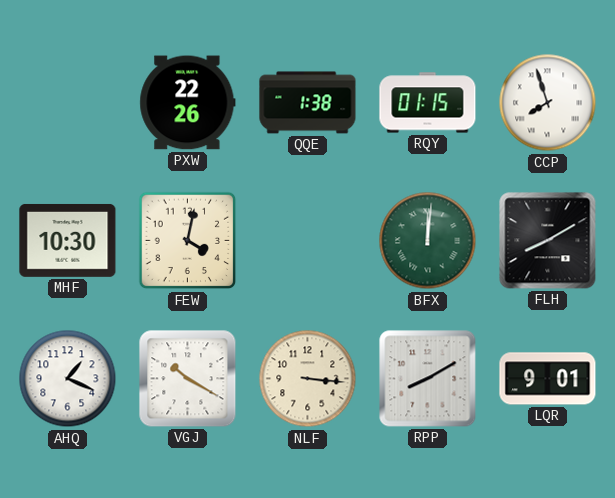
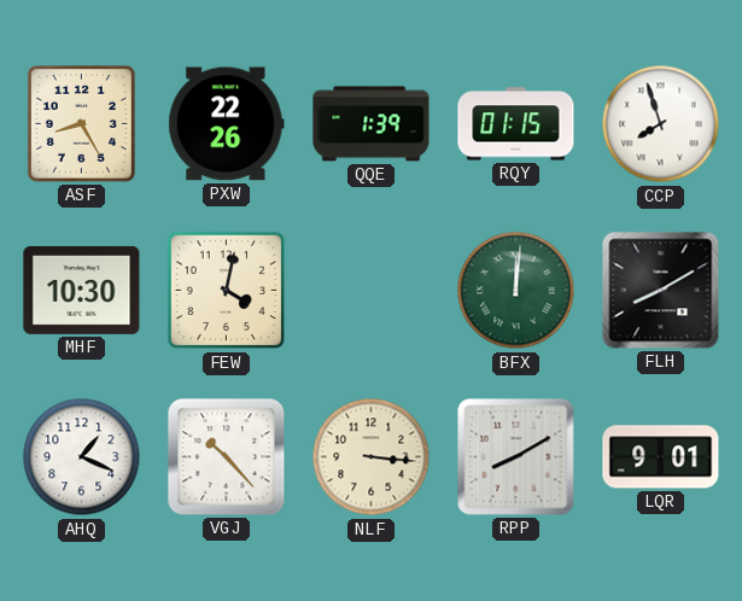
ASF: none -> 8:25
QQE: 1:38 -> 1:39
VGJ: 10:20 -> 10:23
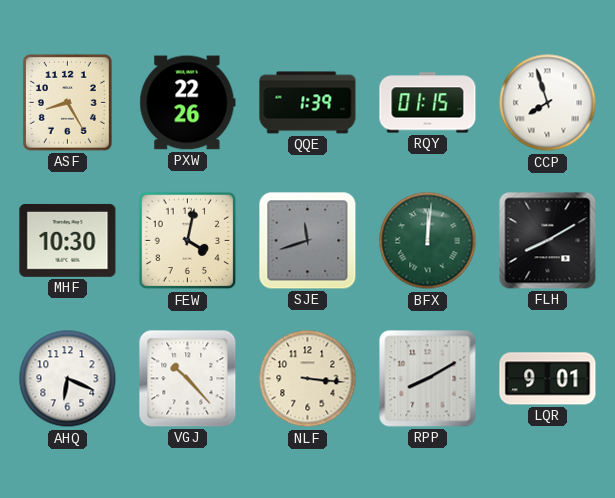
SJE: none -> 11:42
AHQ: 1:19 -> 6:19
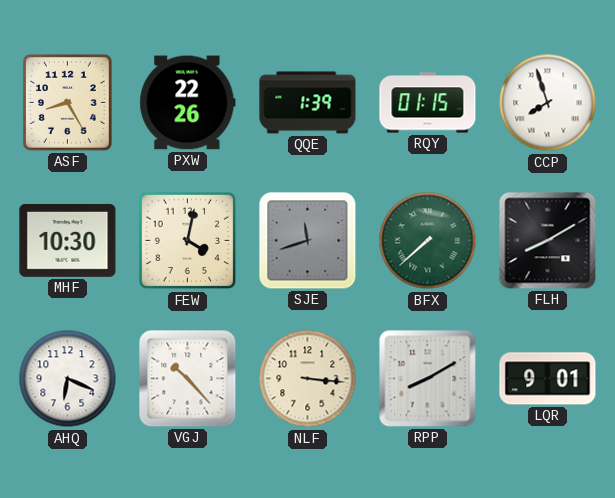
BFX: 12:01 -> 7:38
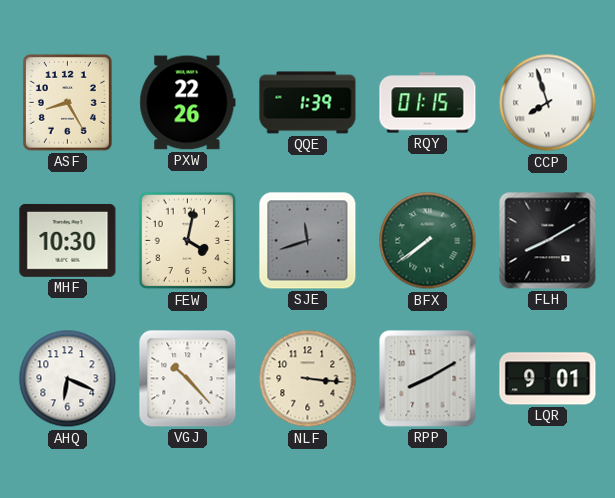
BFX: 7:38 -> 7:39
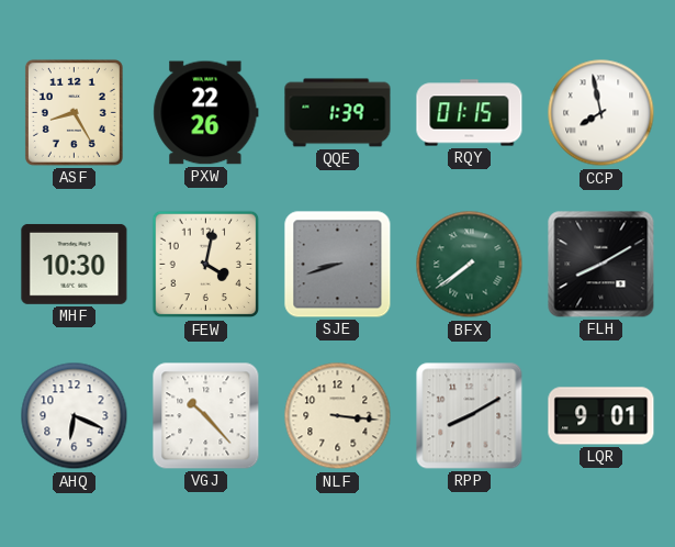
CCP: 7:57 -> 7:58
SJE: 11:42 -> 8:42
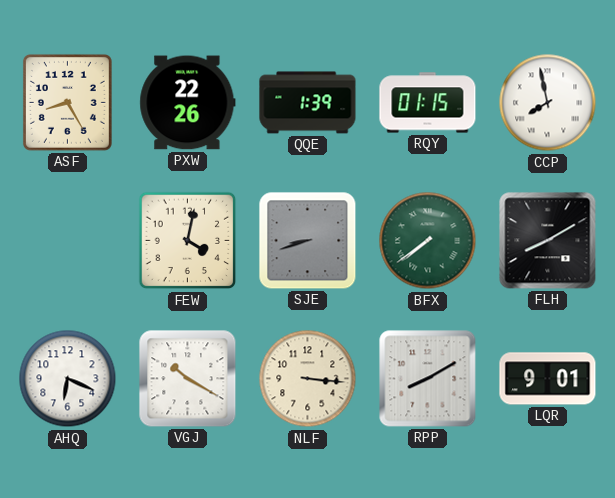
MHF: 10:30 -> none
VGJ: 10:23 -> 10:20
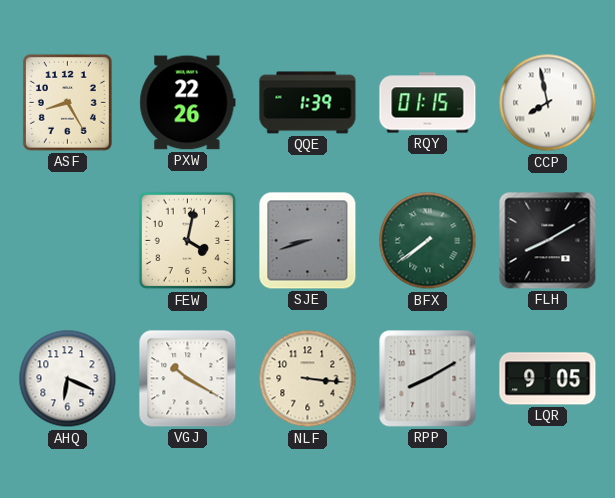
LQR: 9:01 -> 9:05
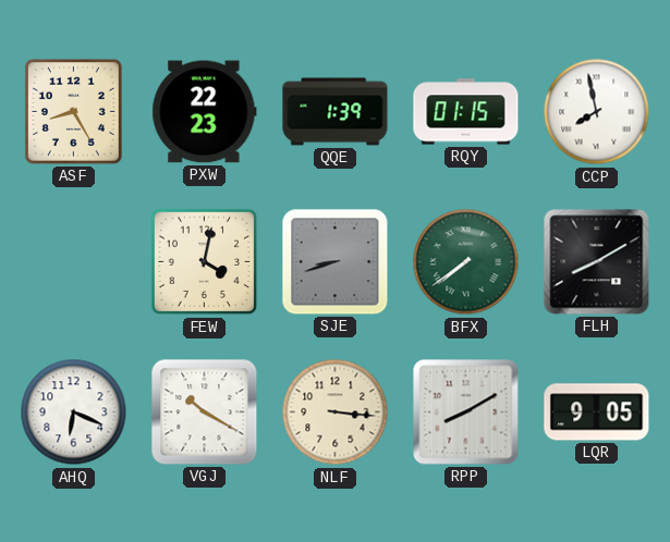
PXW: 22:26 -> 22:23
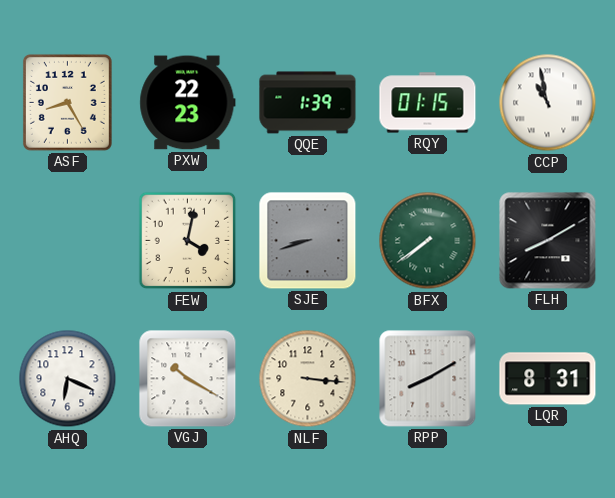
CCP: 7:58 -> 10:58
LQR: 9:05 -> 8:31
